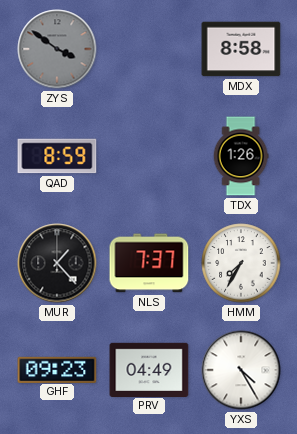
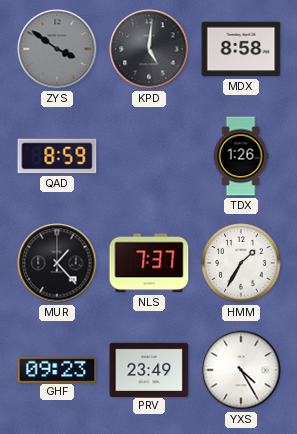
KPD: none -> 5:01
HMM: 7:35 -> 1:35
PRV: 04:49 -> 23:49
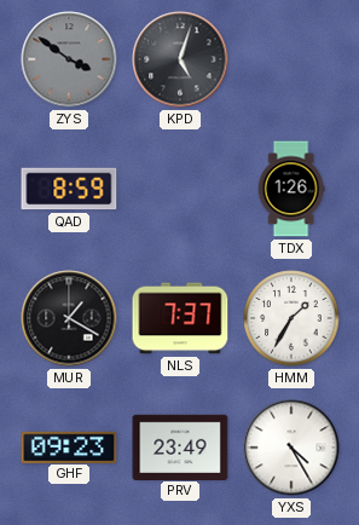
KPD: 5:01 -> 5:03
MDX: 8:58 -> none
MUR: 1:23 -> 1:20
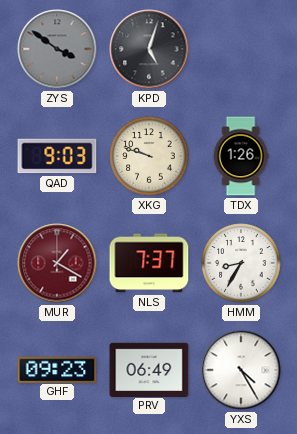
QAD: 8:59 -> 9:03
XKG: none -> 9:48
MUR dial: black -> burgundy
HMM: 1:35 -> 8:35
PRV: 23:49 -> 06:49
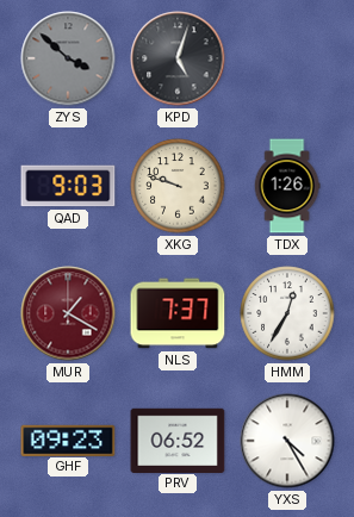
ZYS: 3:51 -> 3:52
HMM: 8:35 -> 12:35
PRV: 06:49 -> 06:52
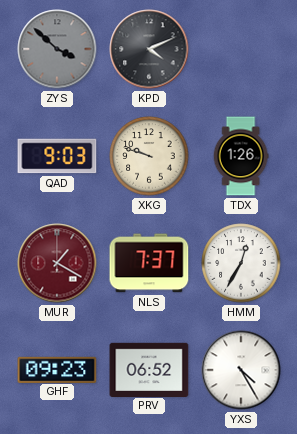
KPD: 5:03 -> 4:11
